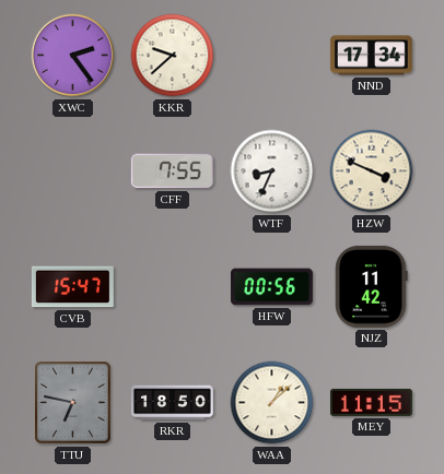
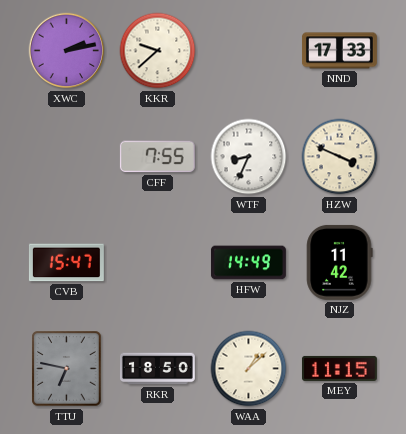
XWC: 2:24 -> 2:13
NND: 17:34 -> 17:33
HFW: 00:56 -> 14:49
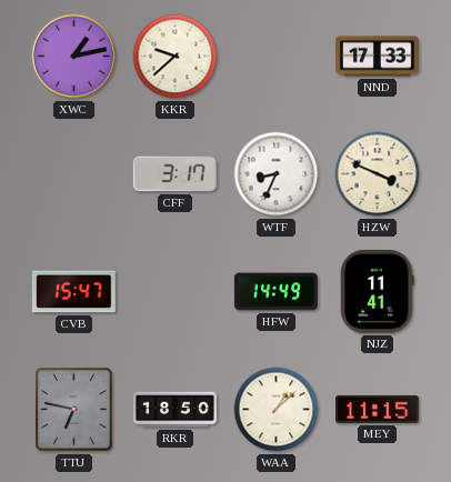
XWC: 2:13 -> 1:13
CFF: 7:55 -> 3:17
NJZ: 11:42 -> 11:41
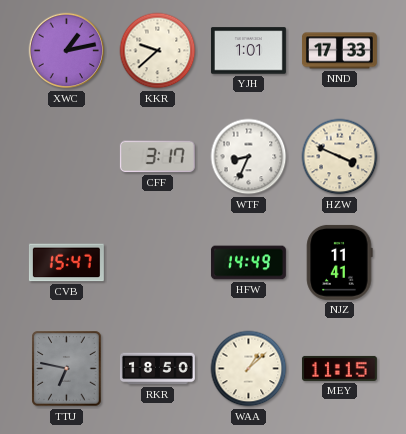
YJH: none -> 1:01
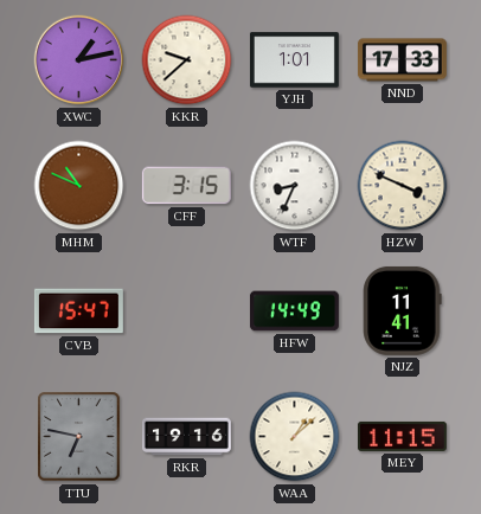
MHM: none -> 10:49
CFF: 3:17 -> 3:15
RKR: 18:50 -> 19:16
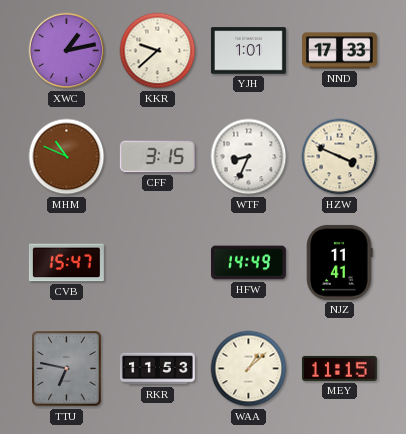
RKR: 19:16 -> 11:53
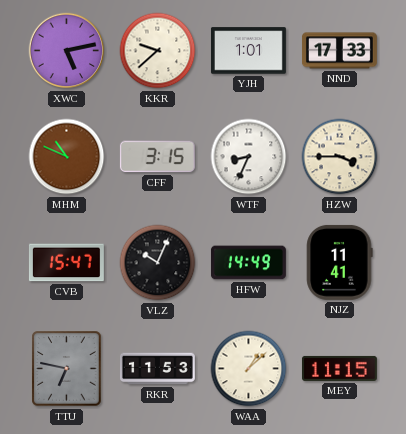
XWC: 1:13 -> 5:13
HZW: 3:49 -> 3:45
VLZ: none -> 10:04
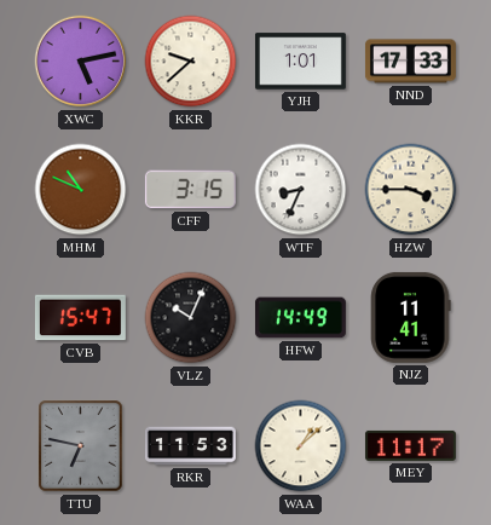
MEY: 11:15 -> 11:17
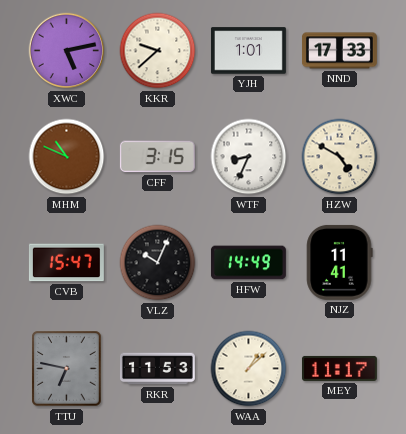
HZW: 3:45 -> 4:50
